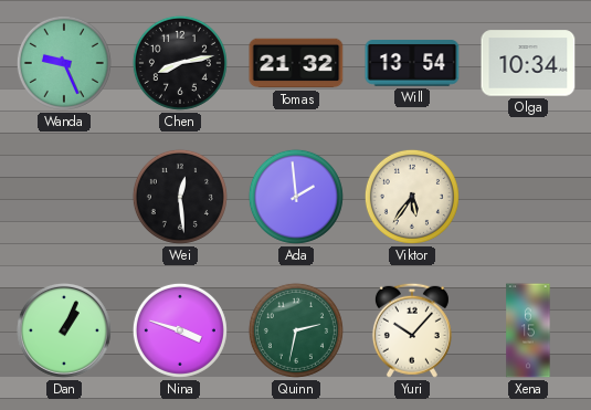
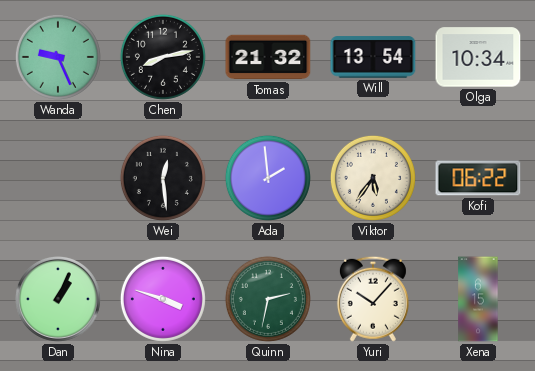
Kofi: none -> 06:22
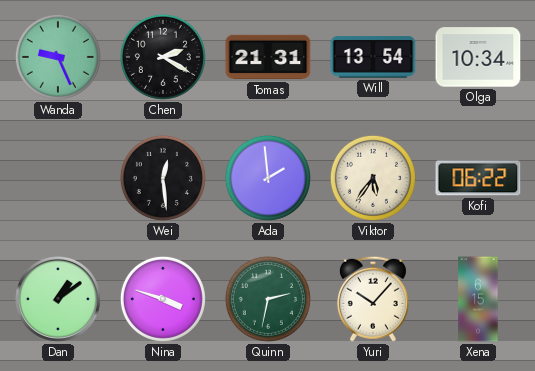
Chen: 8:13 -> 2:20
Tomas: 21:32 -> 21:31
Dan: 1:04 -> 1:09
